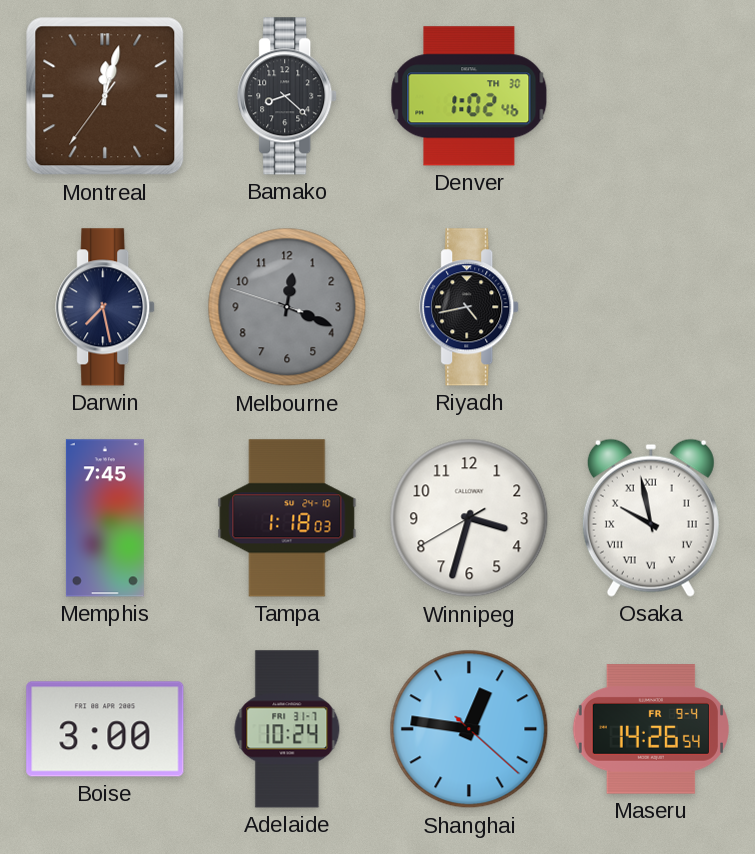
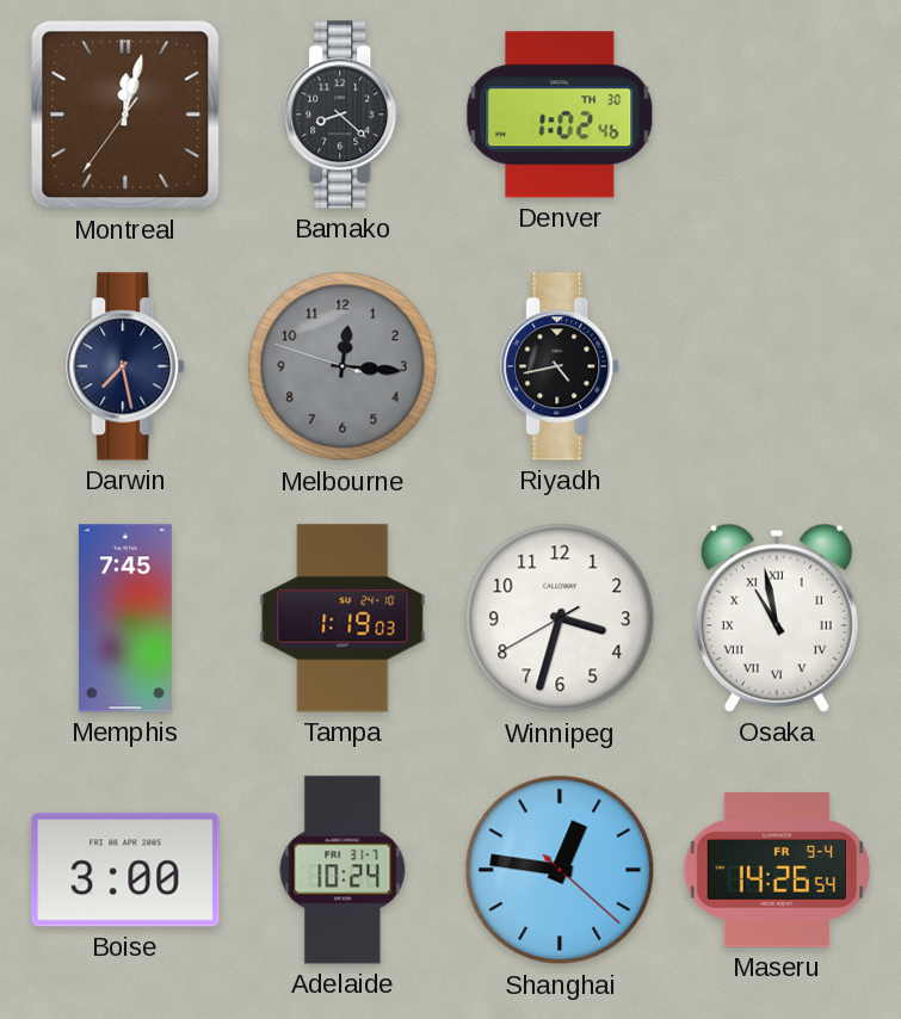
Melbourne: 12:18 -> 12:15
Tampa: 1:18 -> 1:19
Osaka: 9:58 -> 10:58
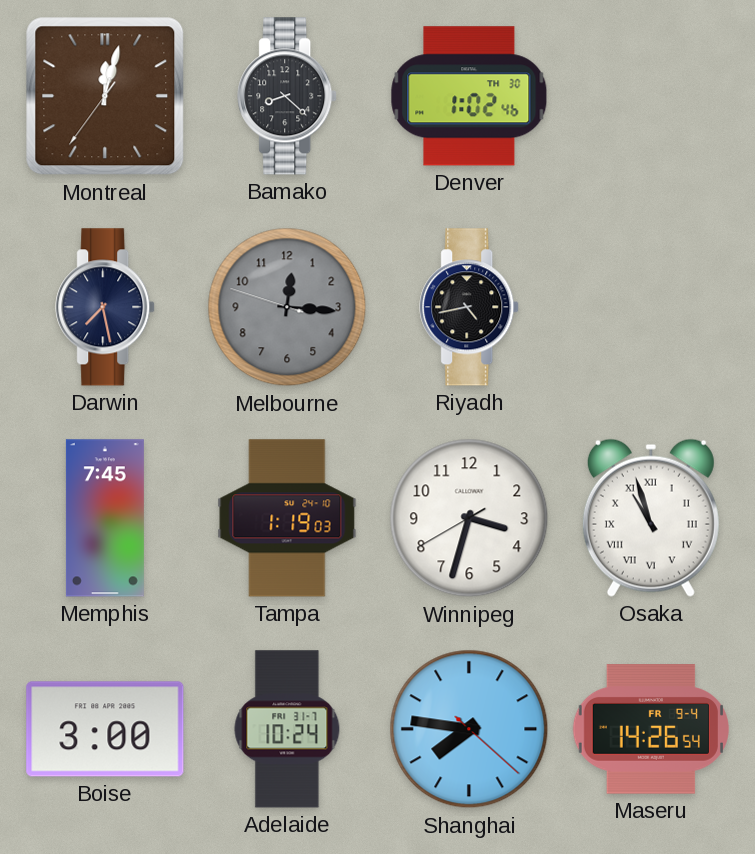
Osaka: 10:58 -> 10:57
Shanghai: 12:46 -> 7:46
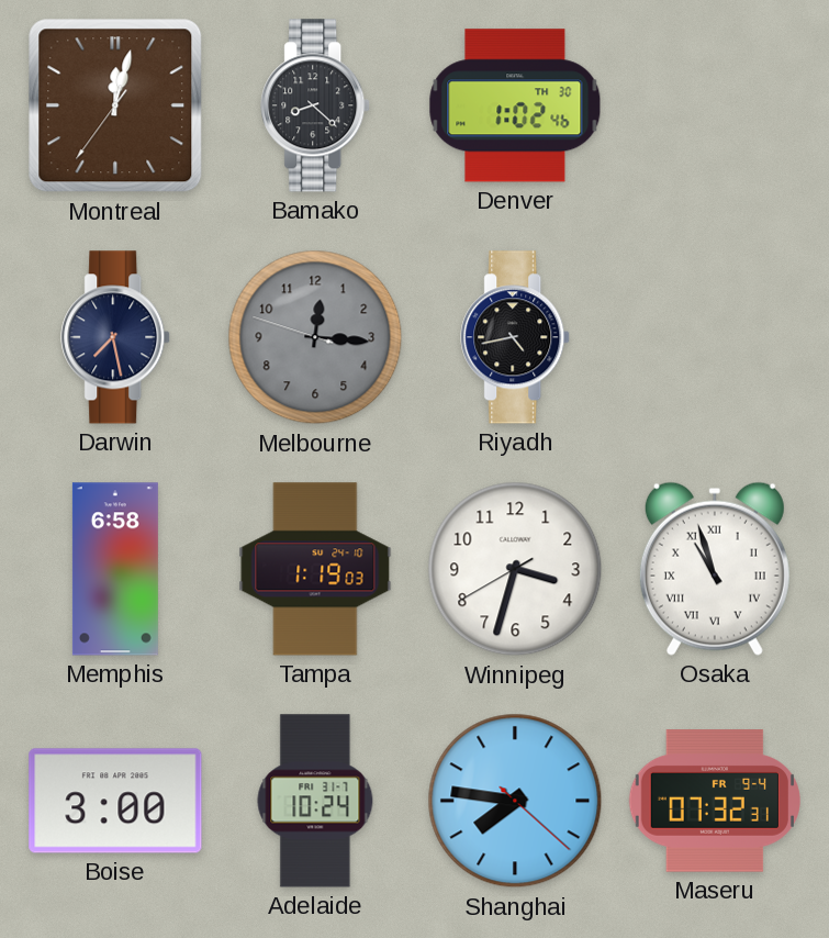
Memphis: 7:45 -> 6:58
Maseru: 14:26 -> 07:32
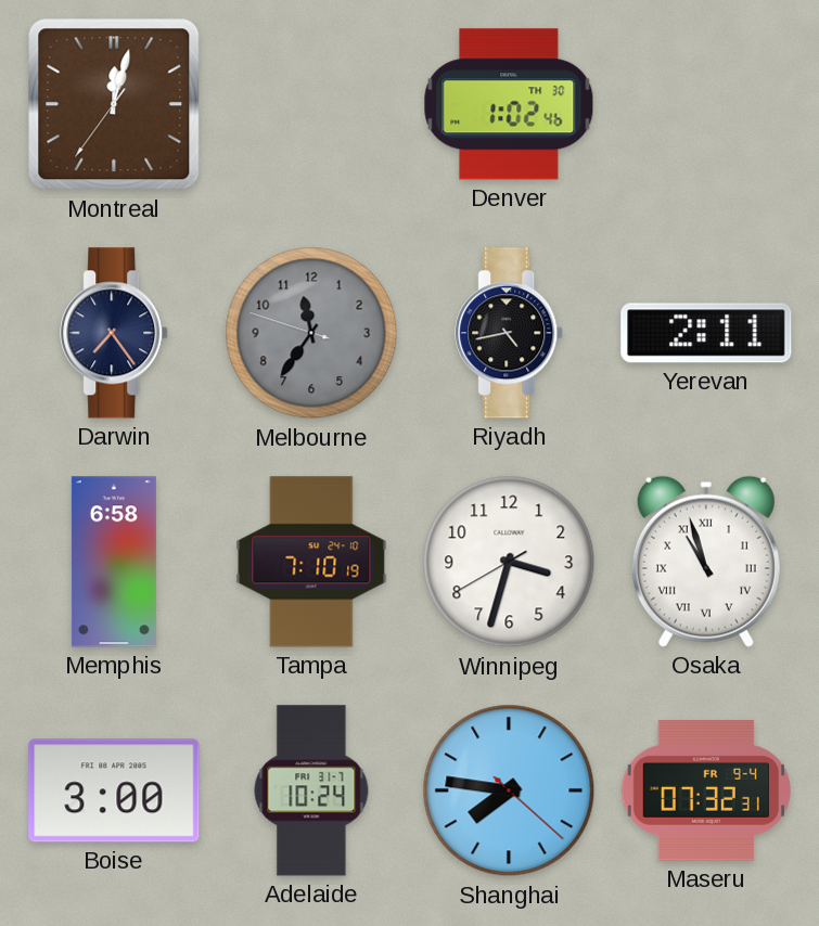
Bamako: 8:22 -> none
Darwin: 7:28 -> 7:24
Melbourne: 12:15 -> 11:35
Yerevan: none -> 2:11
Tampa: 1:19 -> 7:10
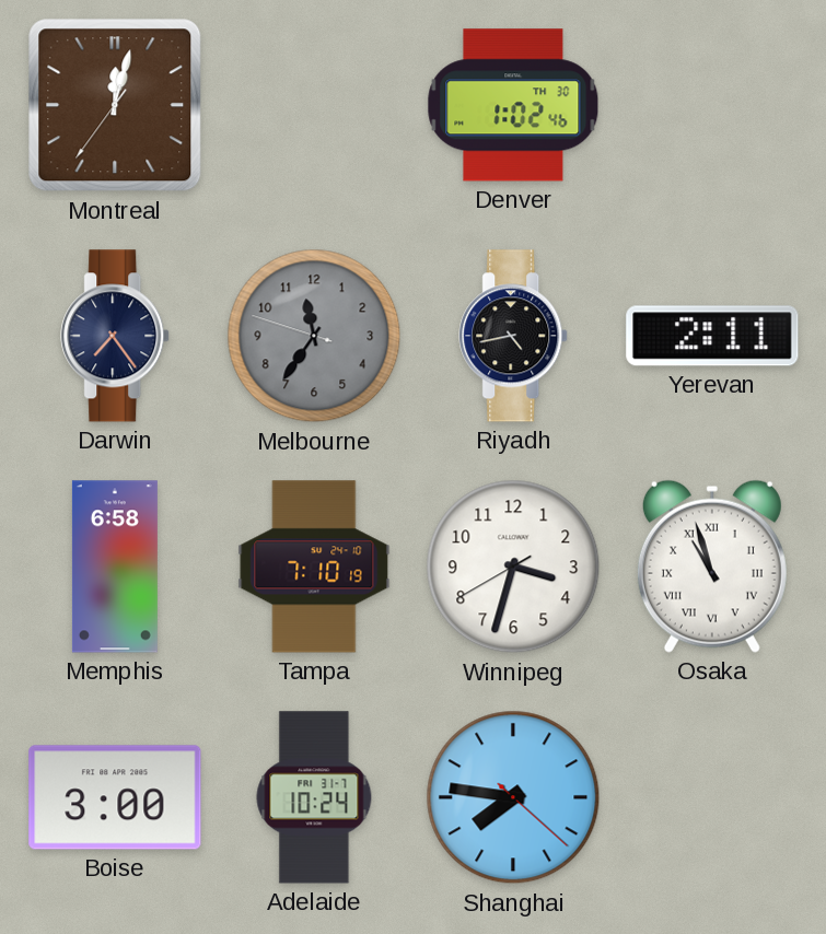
Maseru: 07:32 -> none
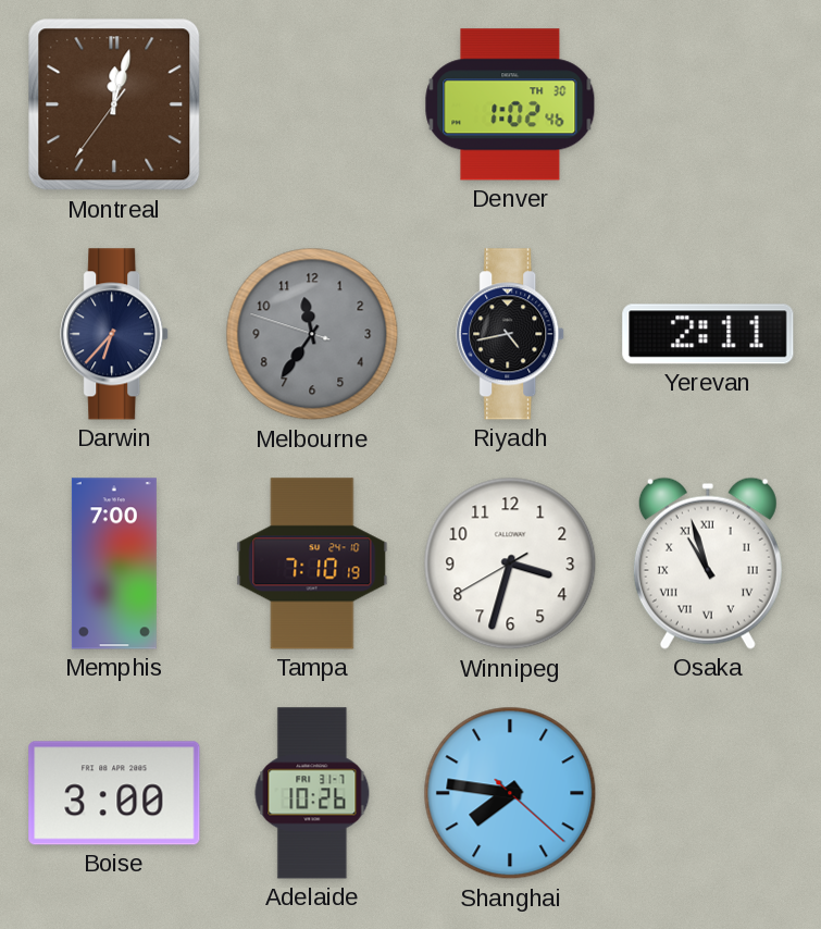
Darwin: 7:24 -> 6:37
Memphis: 6:58 -> 7:00
Adelaide: 10:24 -> 10:26
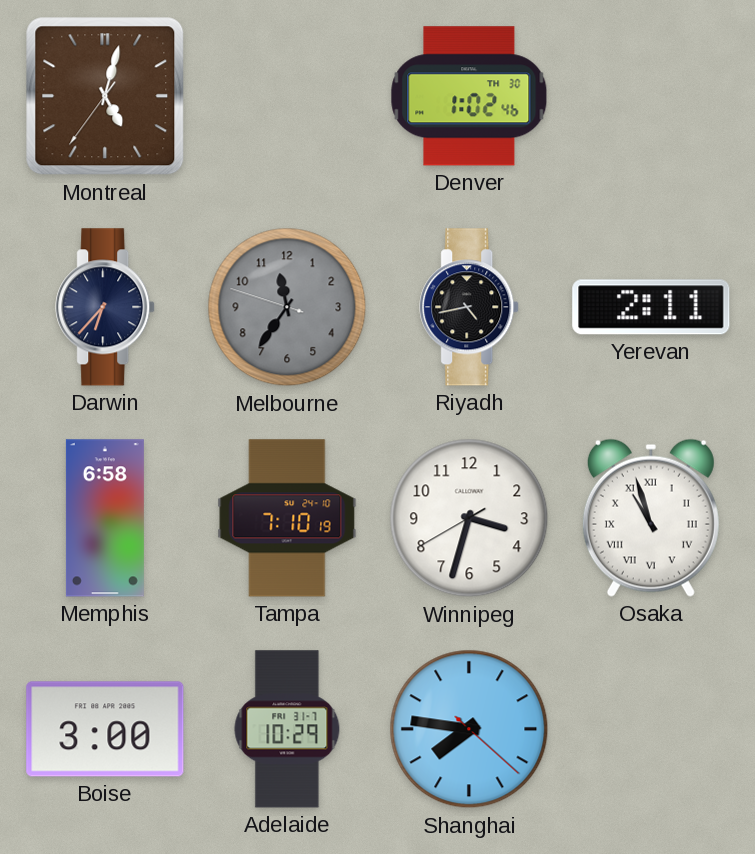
Montreal: 12:02 -> 5:02
Memphis: 7:00 -> 6:58
Adelaide: 10:26 -> 10:29
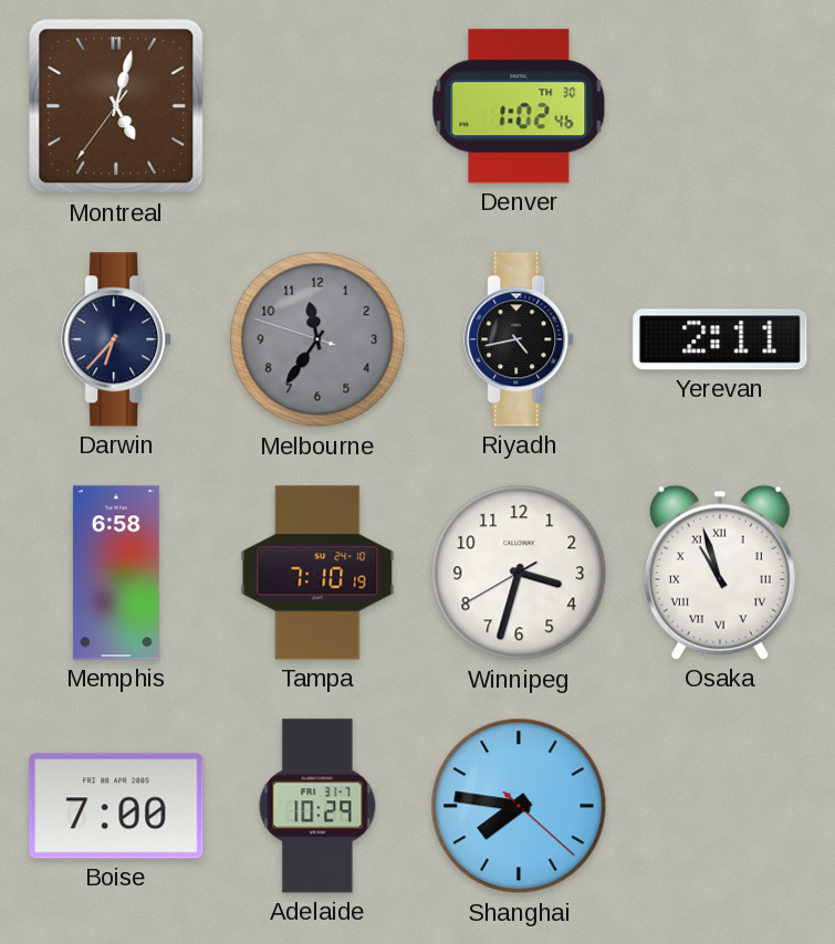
Boise: 3:00 -> 7:00
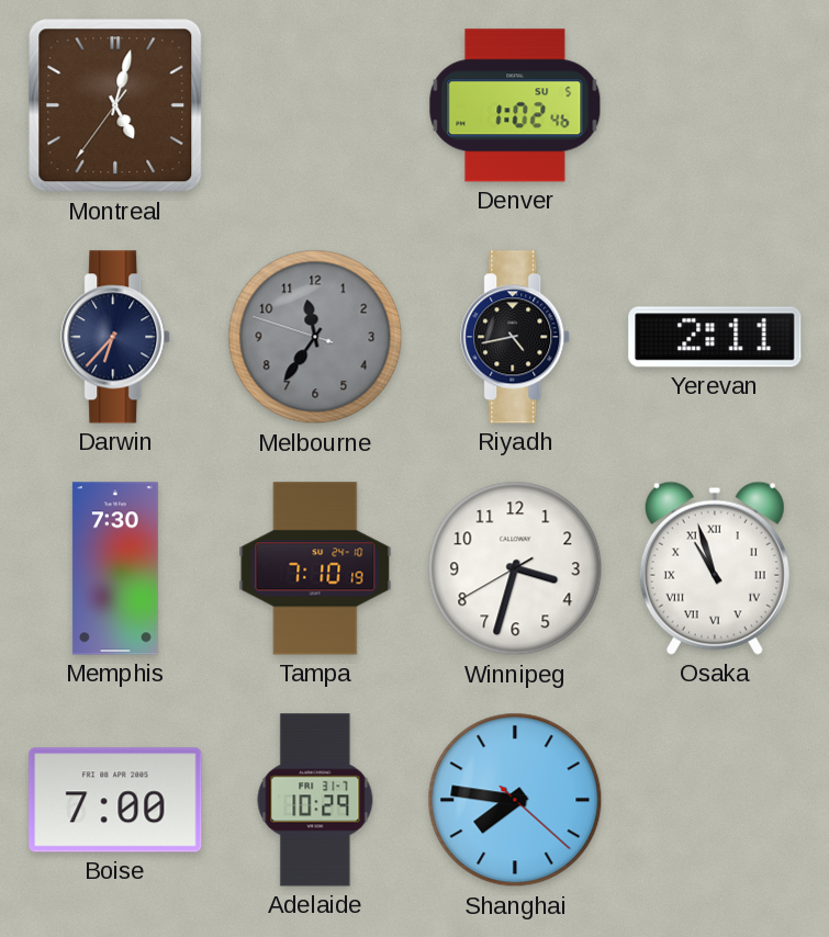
Denver date: TH 30 -> SU 5
Memphis: 6:58 -> 7:30
